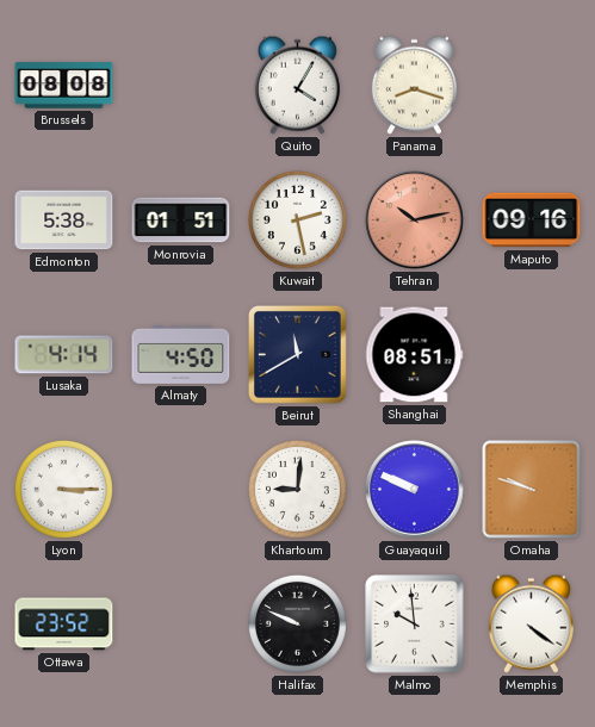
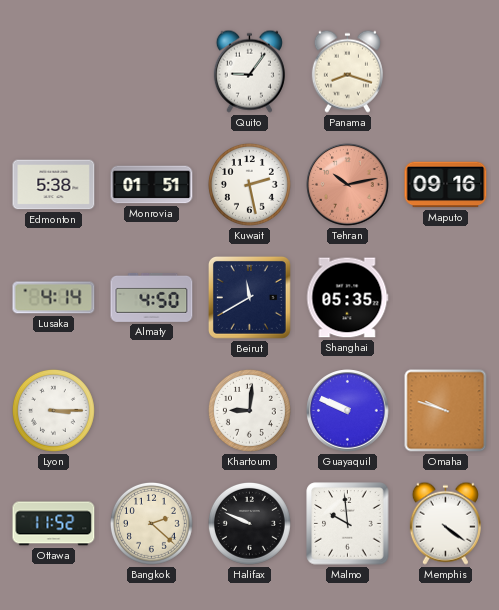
Brussels: 08:08 -> none
Quito: 4:05 -> 9:06
Shanghai: 08:51 -> 05:35
Ottawa: 23:52 -> 11:52
Bangkok: none -> 2:22
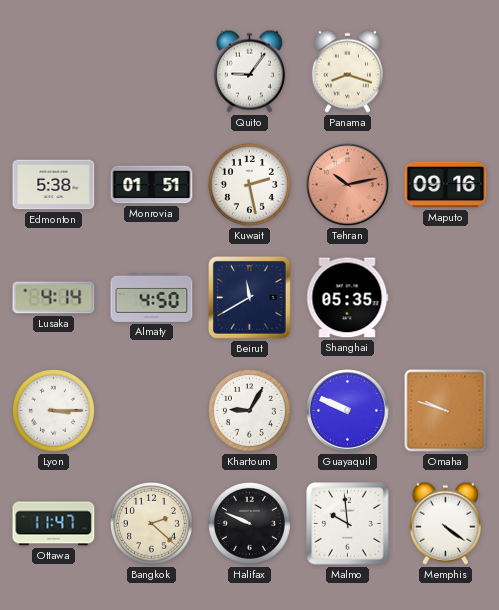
Khartoum: 9:01 -> 9:05
Ottawa: 11:52 -> 11:47
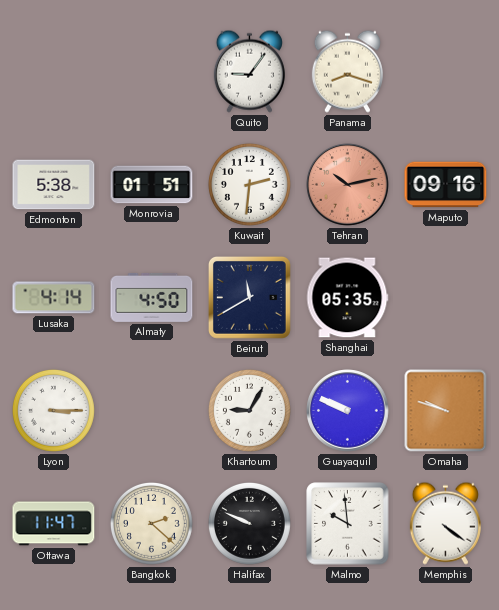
Kuwait: 2:28 -> 2:31
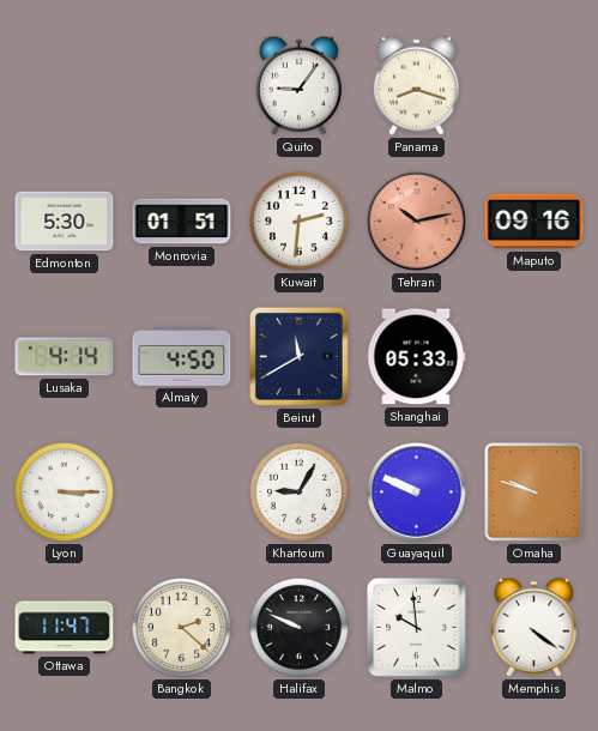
Edmonton: 5:38 -> 5:30
Shanghai: 05:35 -> 05:33
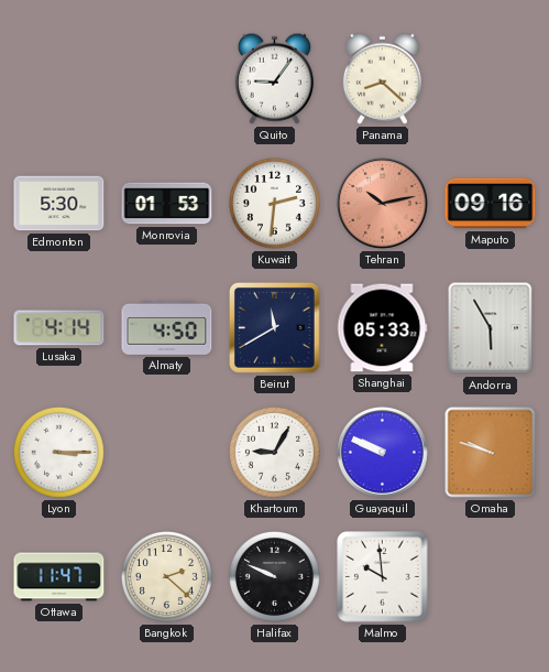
Panama: 8:18 -> 8:22
Monrovia: 01:51 -> 01:53
Andorra: none -> 5:55
Memphis: 4:21 -> none
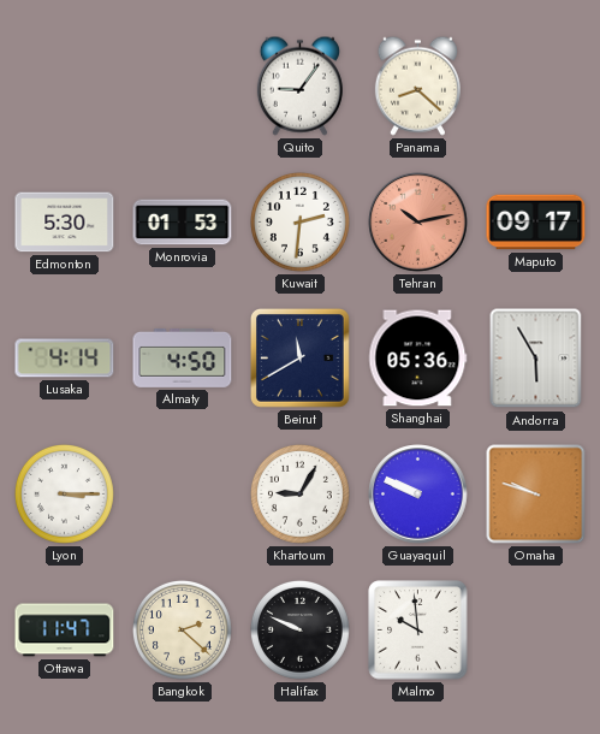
Maputo: 09:16 -> 09:17
Shanghai: 05:33 -> 05:36
